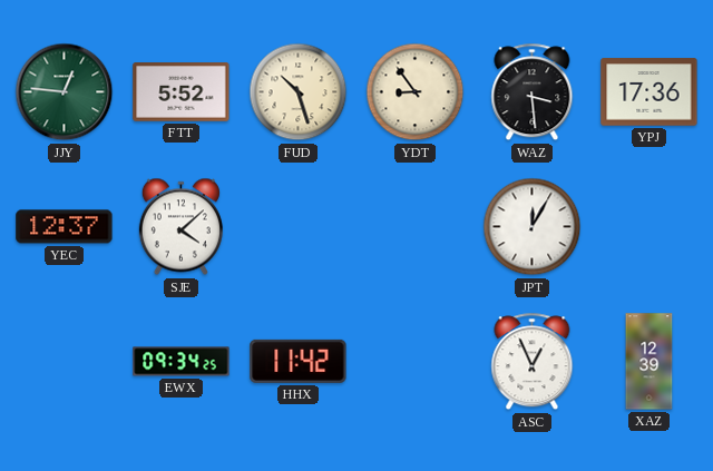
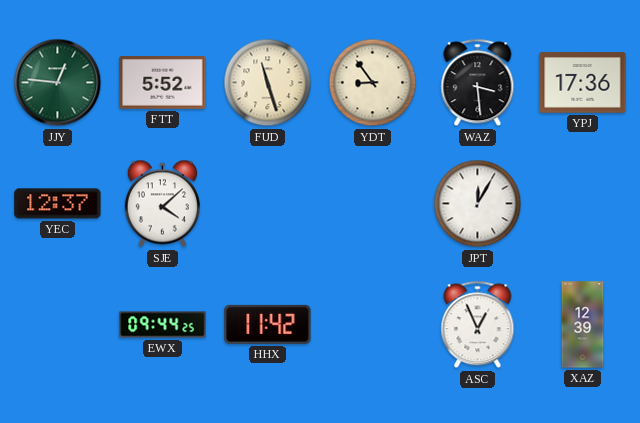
FUD: 10:27 -> 11:27
EWX: 09:34 -> 09:44
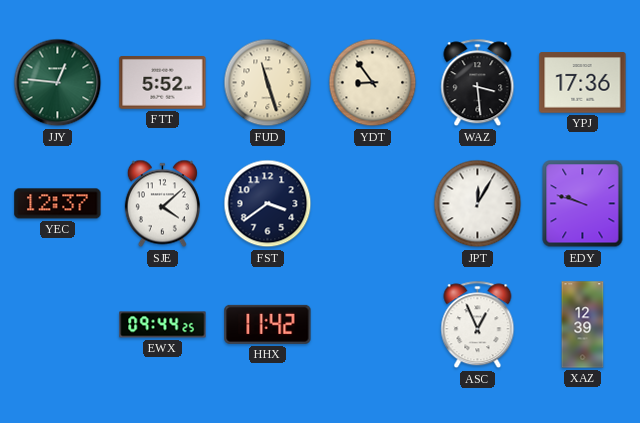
FST: none -> 3:39
EDY: none -> 9:48
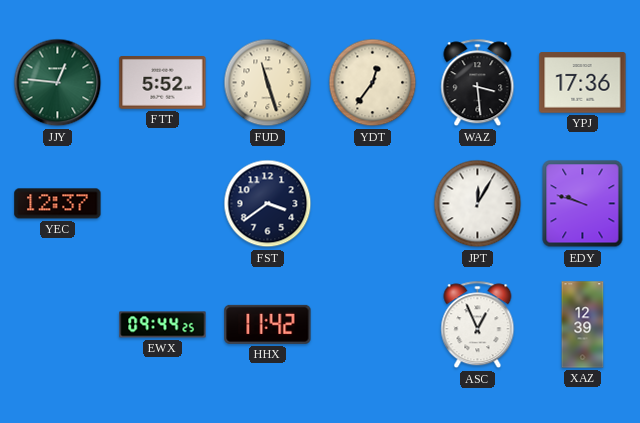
YDT: 8:54 -> 12:36
SJE: 4:08 -> none
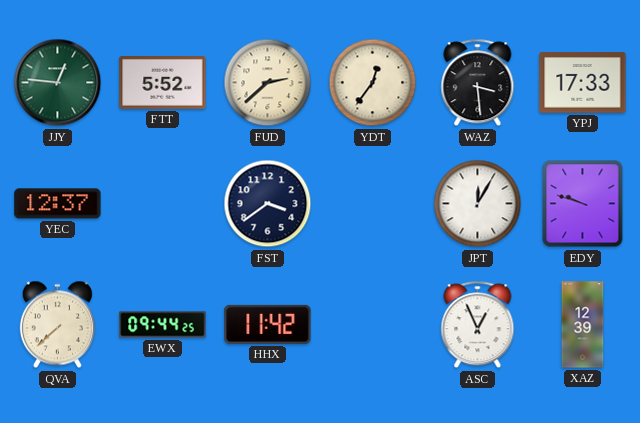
FUD: 11:27 -> 2:38
YPJ: 17:36 -> 17:33
QVA: none -> 7:38
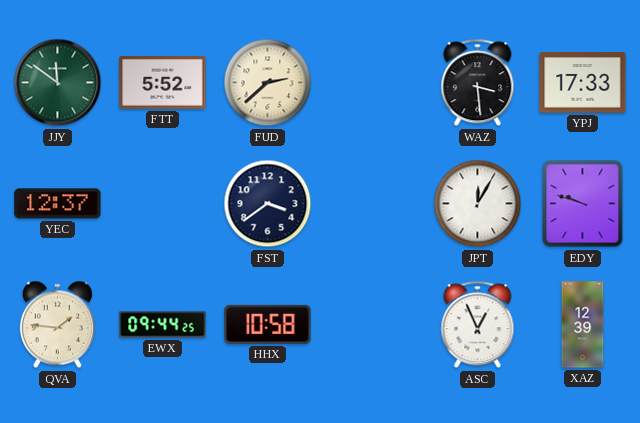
JJY: 12:46 -> 11:51
YDT: 12:36 -> none
QVA: 7:38 -> 1:46
HHX: 11:42 -> 10:58
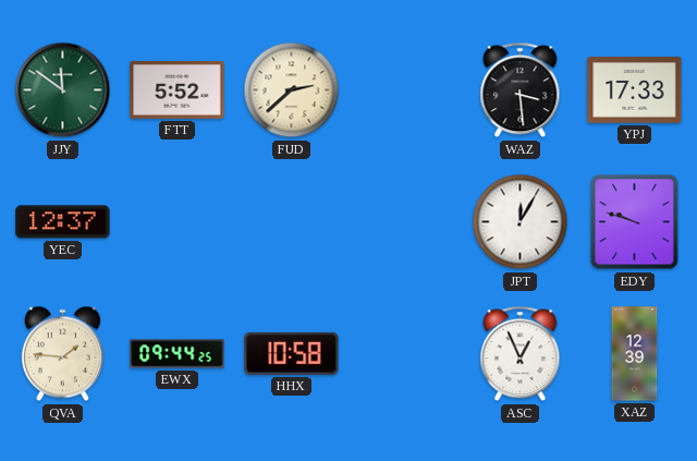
FST: 3:39 -> none
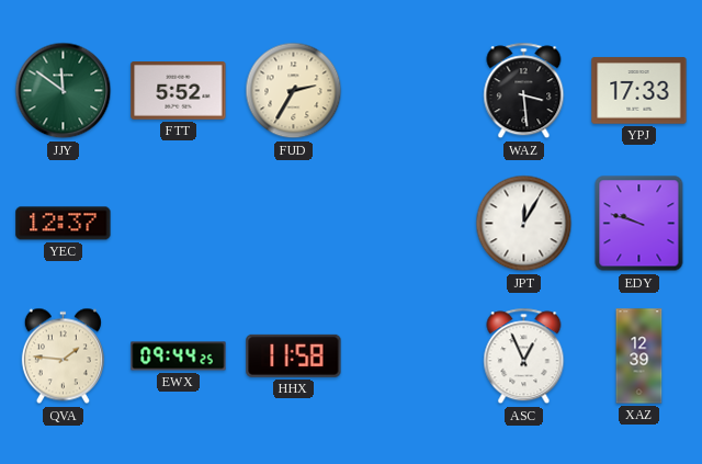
FUD: 2:38 -> 2:35
HHX: 10:58 -> 11:58
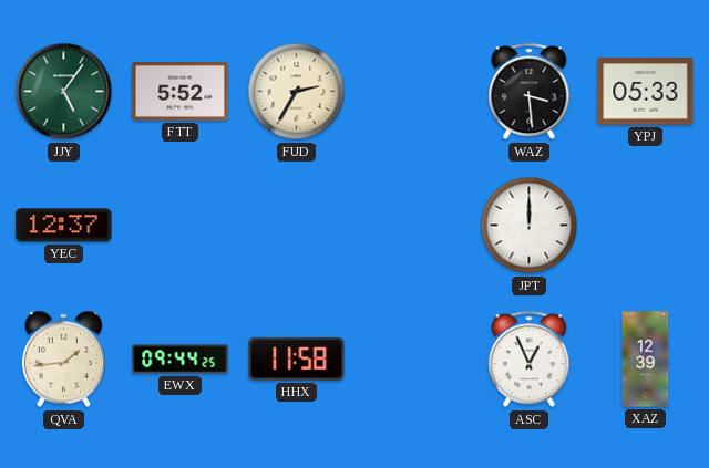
JJY: 11:51 -> 5:06
YPJ: 17:33 -> 05:33
JPT: 12:05 -> 12:00
EDY: 9:48 -> none
QVA: 1:46 -> 1:44
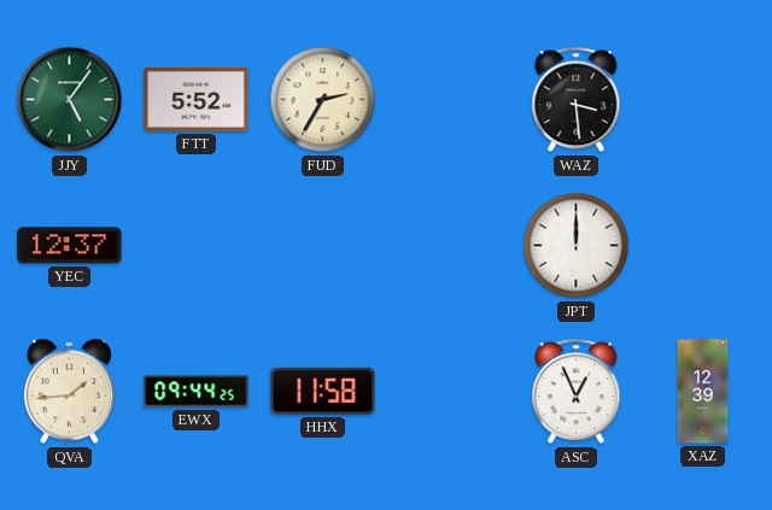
YPJ: 05:33 -> none
